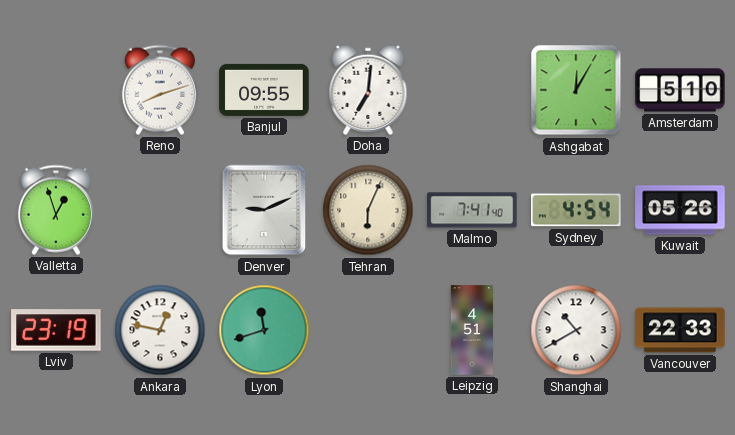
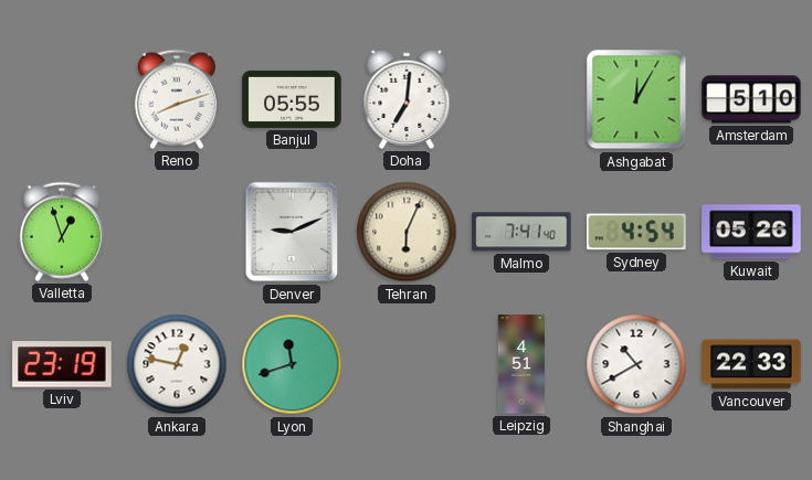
Banjul: 09:55 -> 05:55
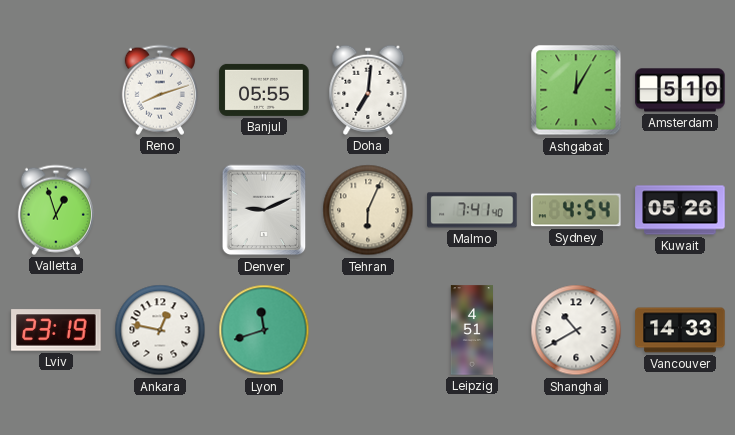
Vancouver: 22:33 -> 14:33
